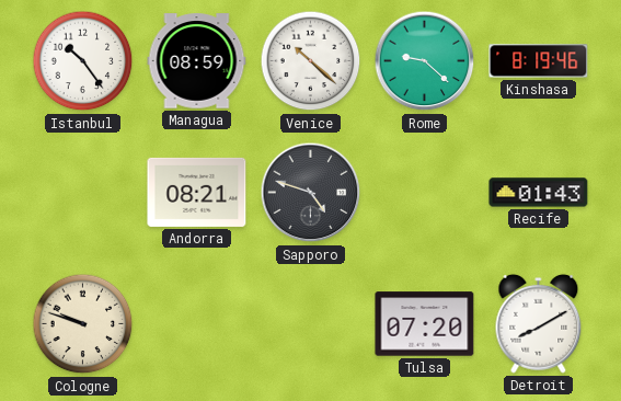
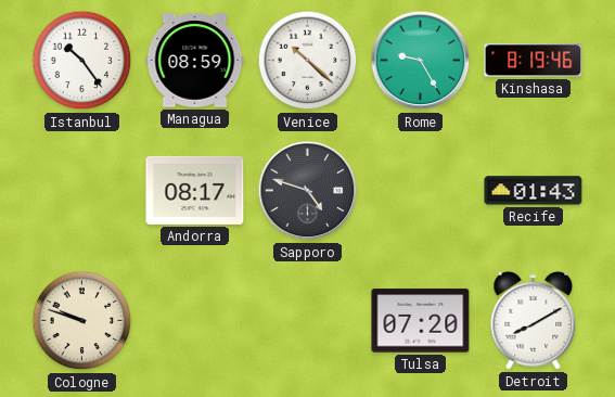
Rome: 9:22 -> 9:25
Andorra: 08:21 -> 08:17
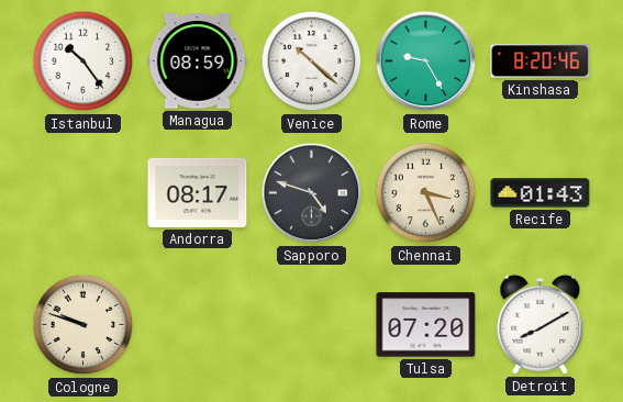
Kinshasa: 8:19 -> 8:20
Chennai: none -> 3:26
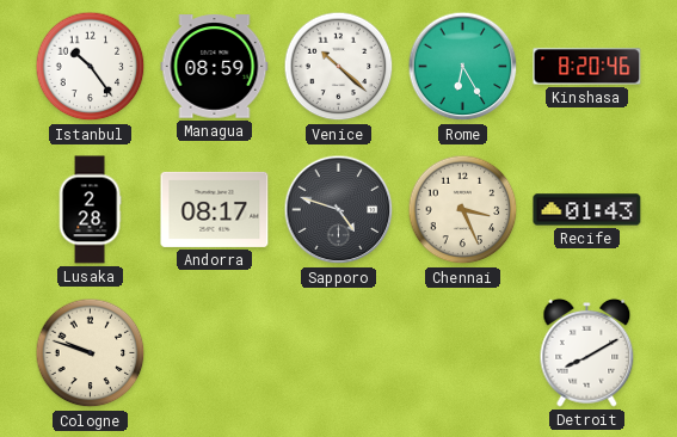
Rome: 9:25 -> 6:25
Lusaka: none -> 2:28
Tulsa: 07:20 -> none
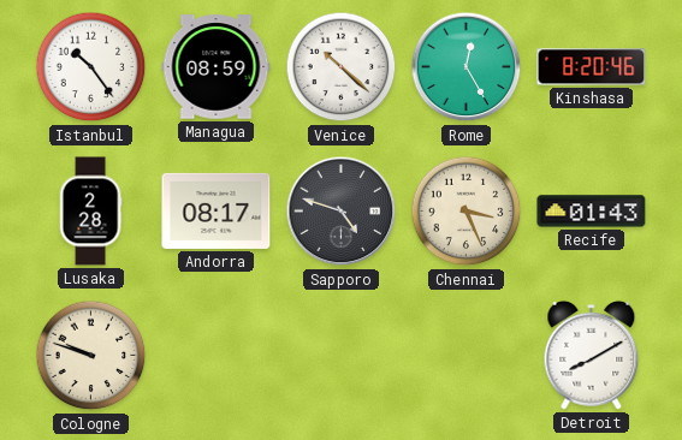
Rome: 6:25 -> 12:25
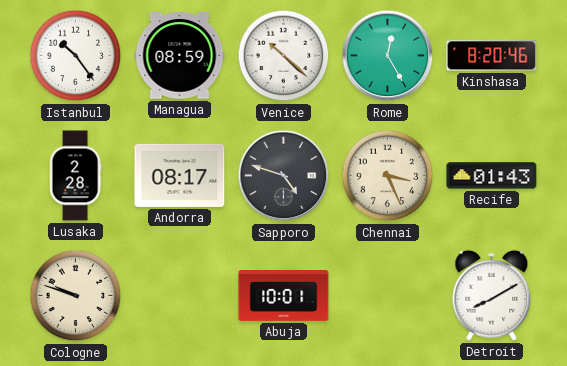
Abuja: none -> 10:01
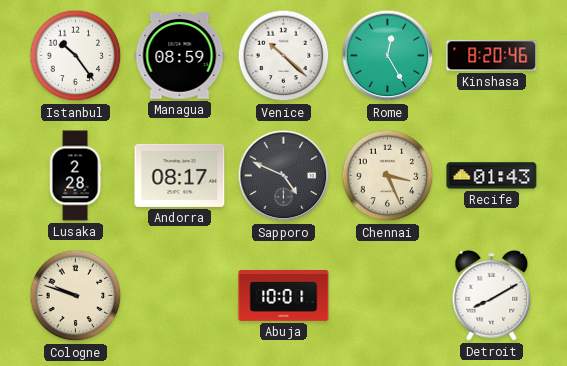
Sapporo: 4:48 -> 4:49
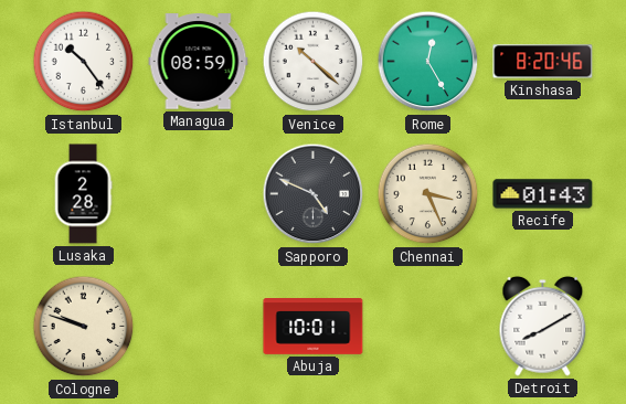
Andorra: 08:17 -> none
